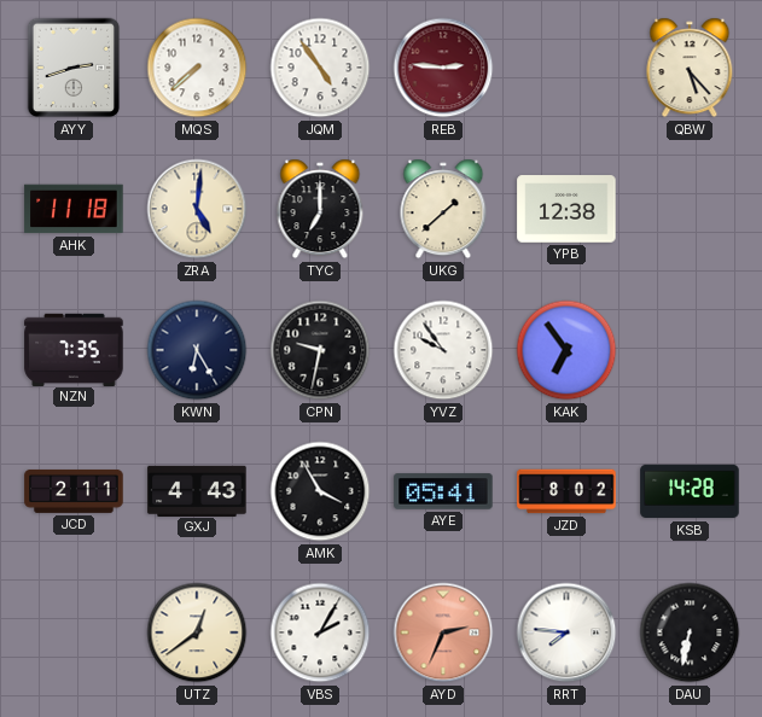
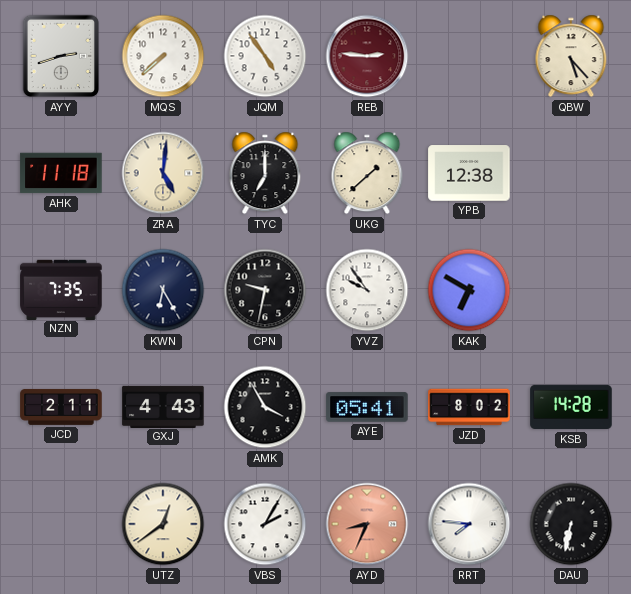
KAK: 6:54 -> 6:50
AYD: 2:34 -> 8:34
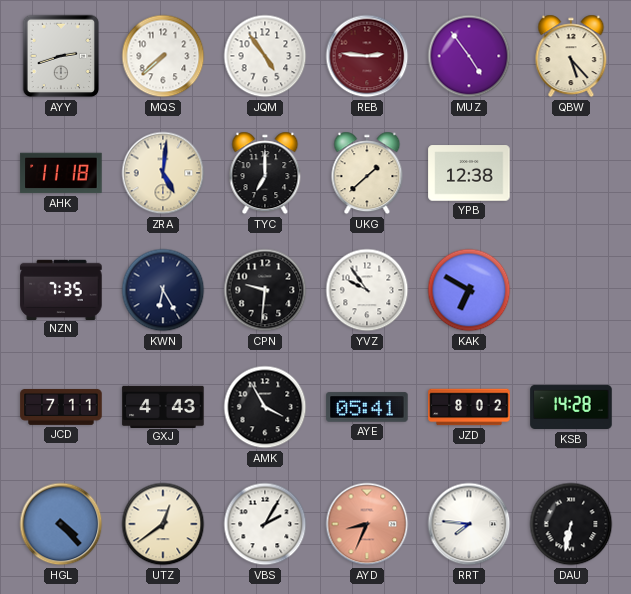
MUZ: none -> 4:54
CPN: 9:32 -> 9:31
JCD: 2:11 -> 7:11
HGL: none -> 4:23
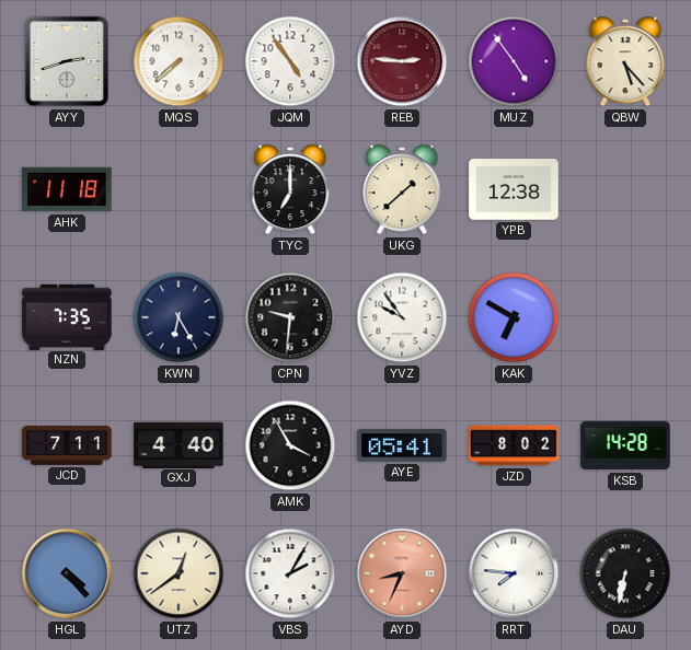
ZRA: 5:01 -> none
GXJ: 4:43 -> 4:40
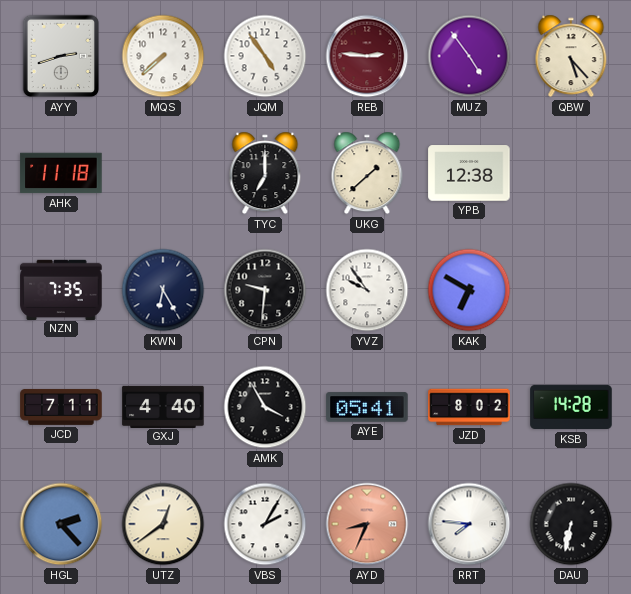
HGL: 4:23 -> 2:23
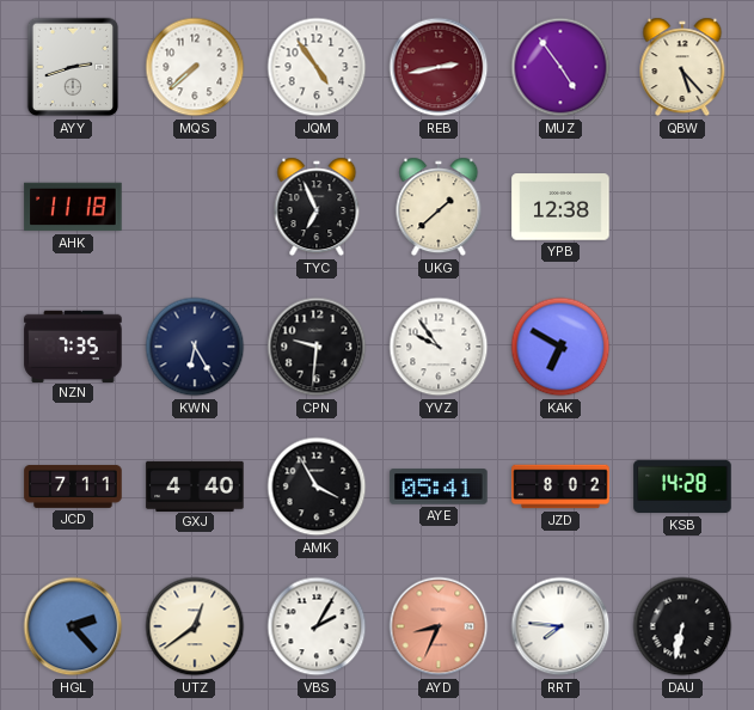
REB: 2:46 -> 2:43
TYC: 7:00 -> 6:56
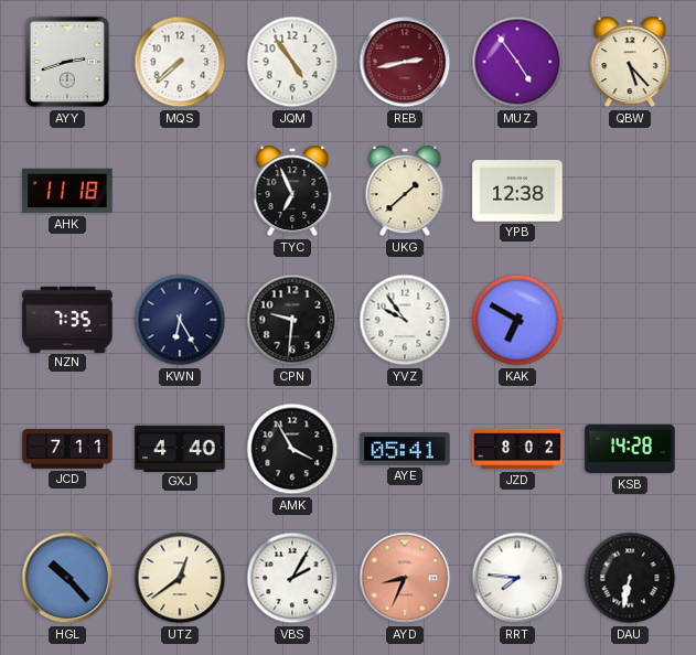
HGL: 2:23 -> 10:23
